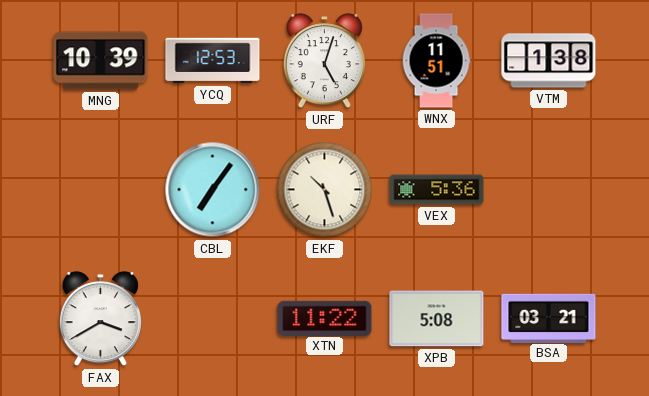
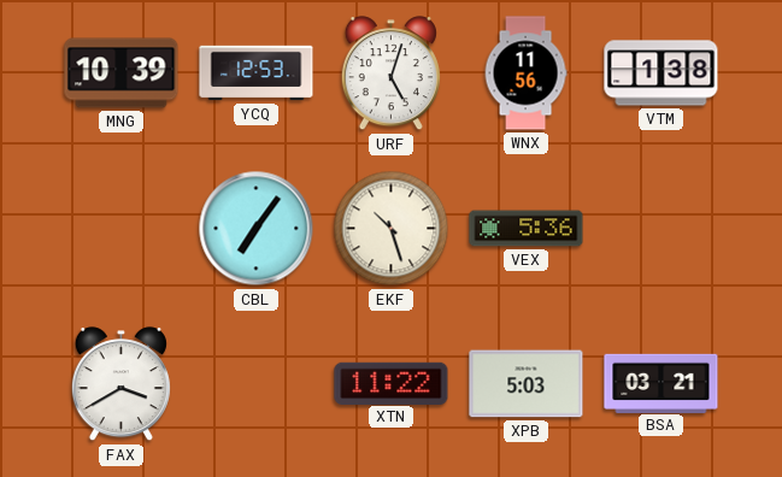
WNX: 11:51 -> 11:56
XPB: 5:08 -> 5:03
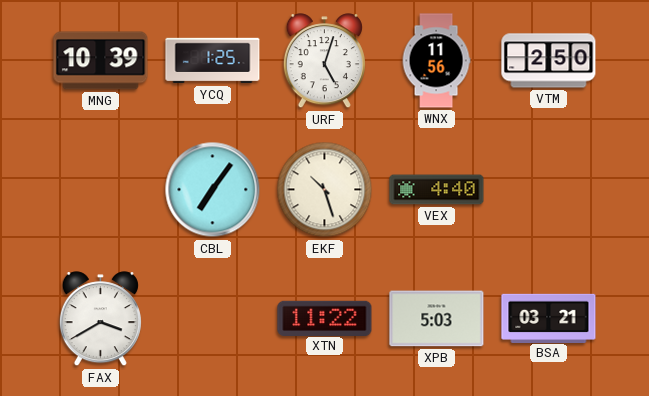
YCQ: 12:53 -> 1:25
VTM: 1:38 -> 2:50
VEX: 5:36 -> 4:40
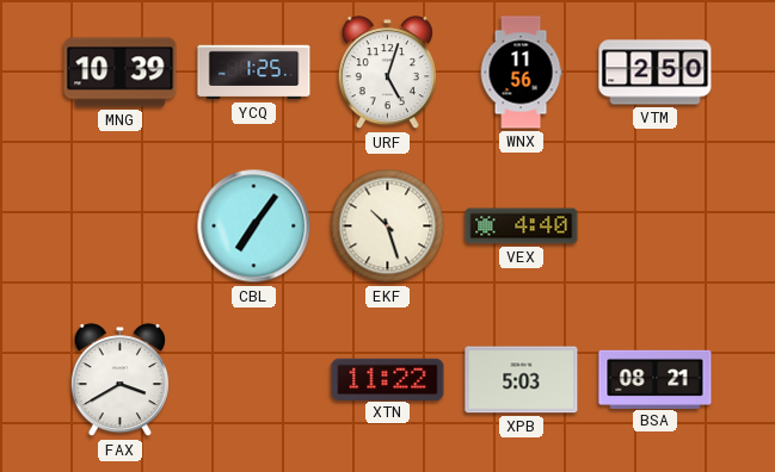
BSA: 03:21 -> 08:21
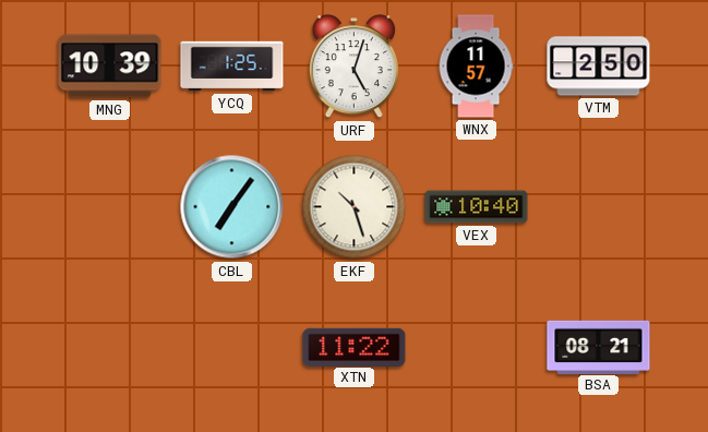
WNX: 11:56 -> 11:57
VEX: 4:40 -> 10:40
FAX: 3:40 -> none
XPB: 5:03 -> none
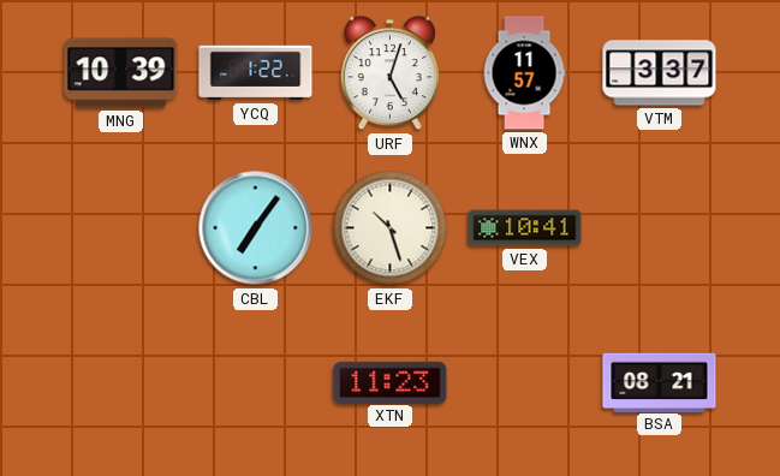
YCQ: 1:25 -> 1:22
VTM: 2:50 -> 3:37
VEX: 10:40 -> 10:41
XTN: 11:22 -> 11:23
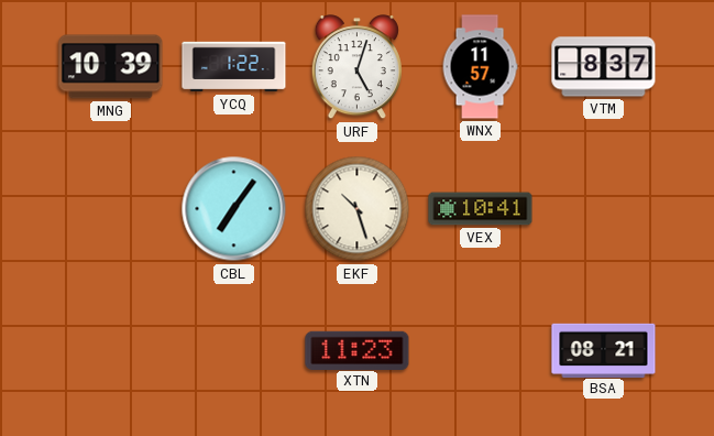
VTM: 3:37 -> 8:37
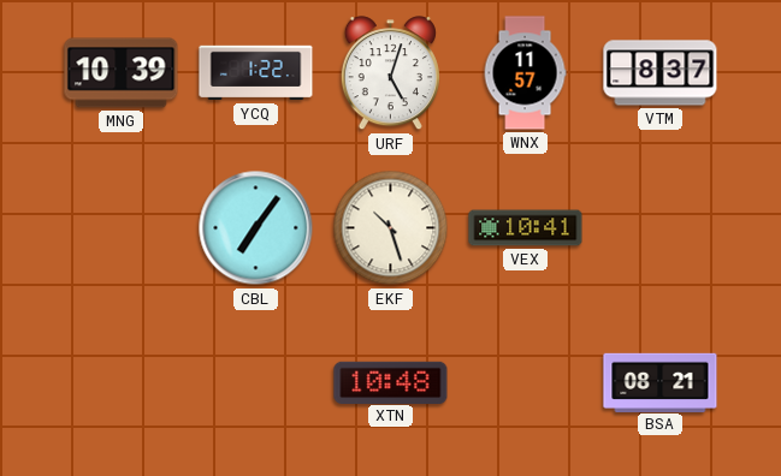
XTN: 11:23 -> 10:48
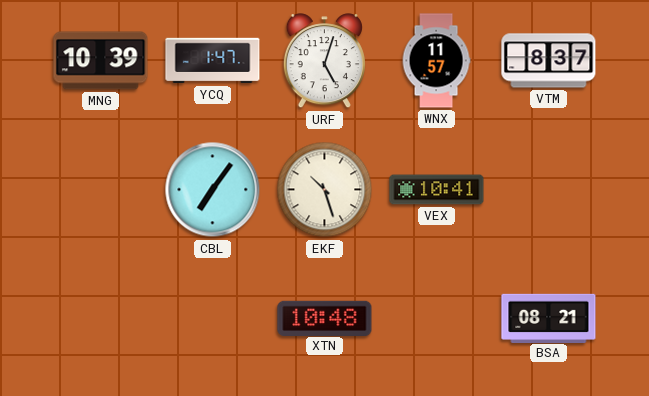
YCQ: 1:22 -> 1:47
